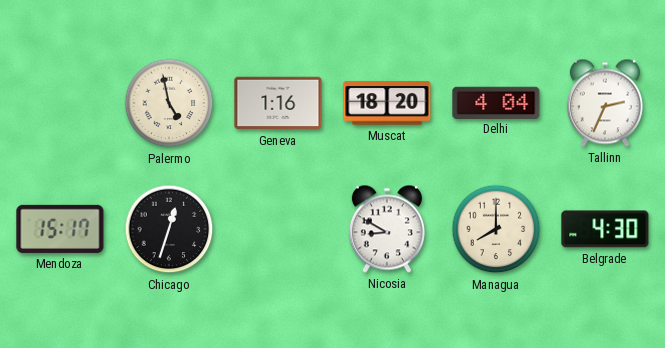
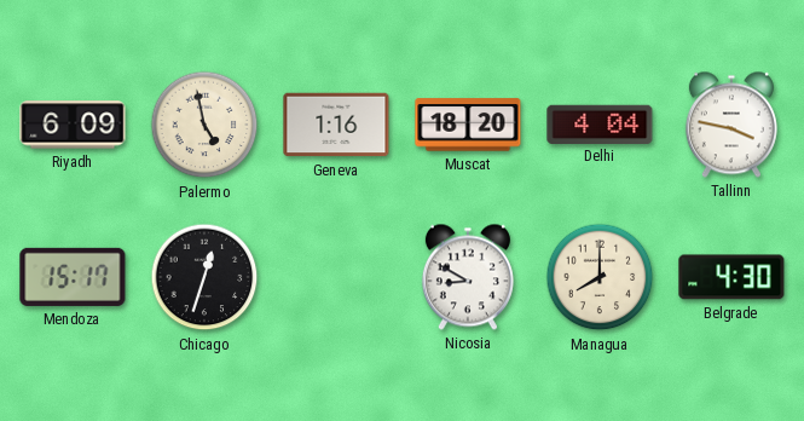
Riyadh: none -> 6:09
Tallinn: 2:34 -> 3:47
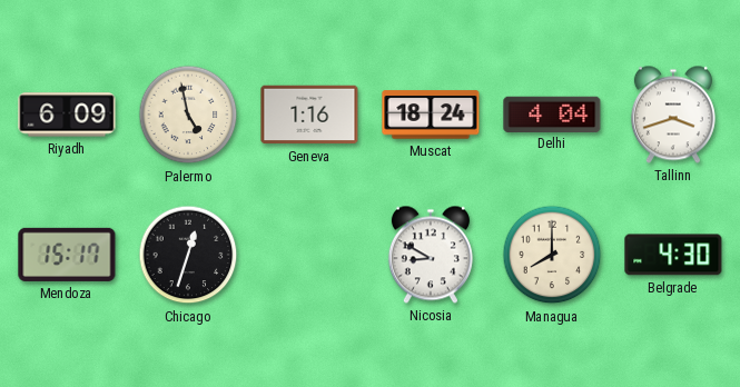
Muscat: 18:20 -> 18:24
Tallinn: 3:47 -> 3:42
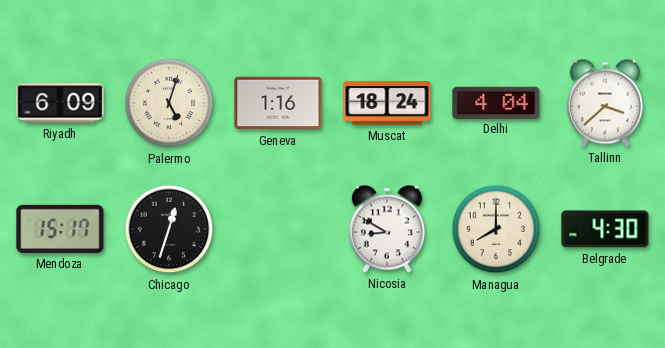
Palermo: 4:58 -> 5:03
Tallinn: 3:42 -> 3:38
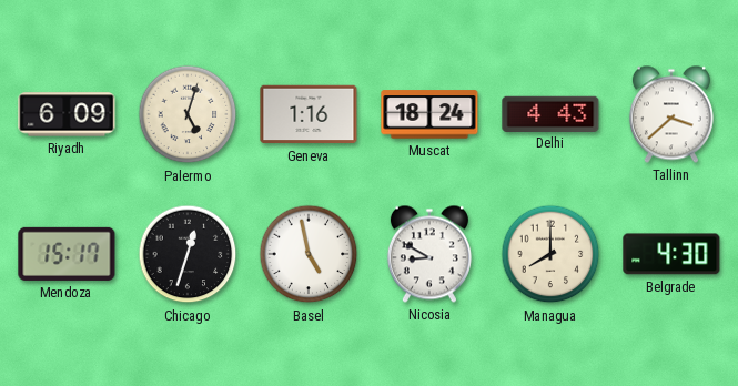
Delhi: 4:04 -> 4:43
Basel: none -> 4:58
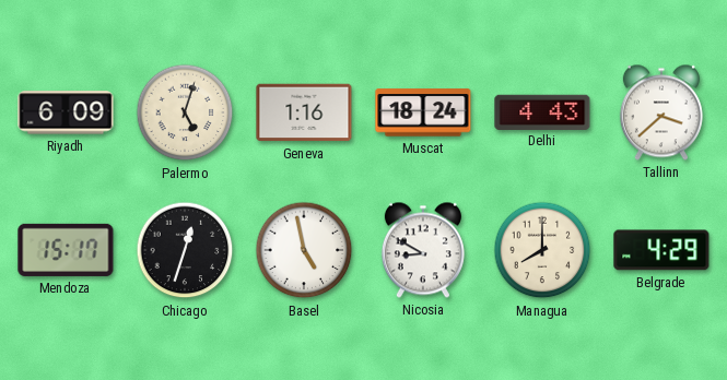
Belgrade: 4:30 -> 4:29
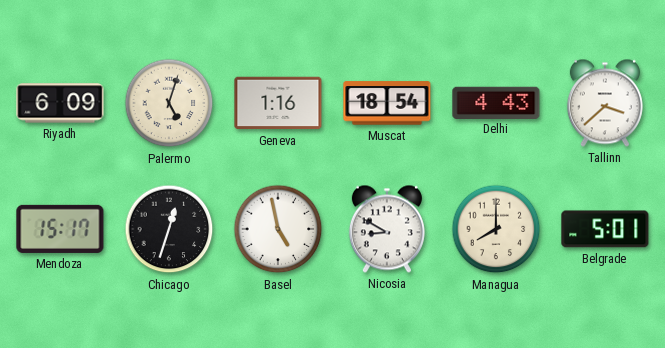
Muscat: 18:24 -> 18:54
Belgrade: 4:29 -> 5:01
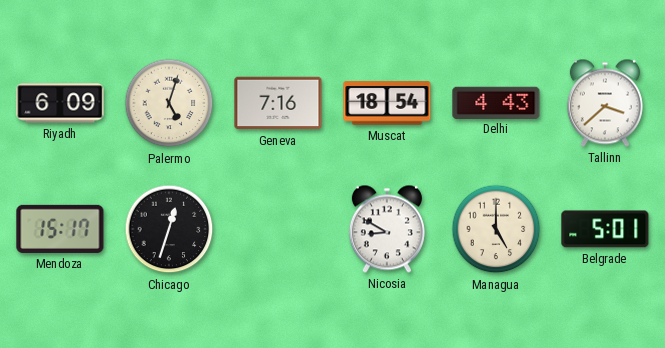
Geneva: 1:16 -> 7:16
Basel: 4:58 -> none
Managua: 8:00 -> 5:00
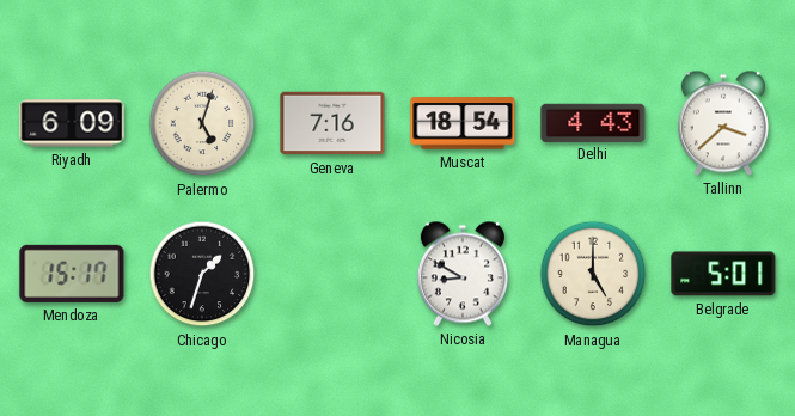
Chicago: 12:33 -> 1:33
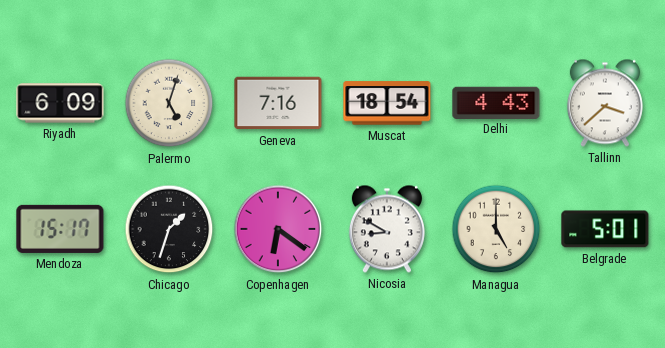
Copenhagen: none -> 6:21
